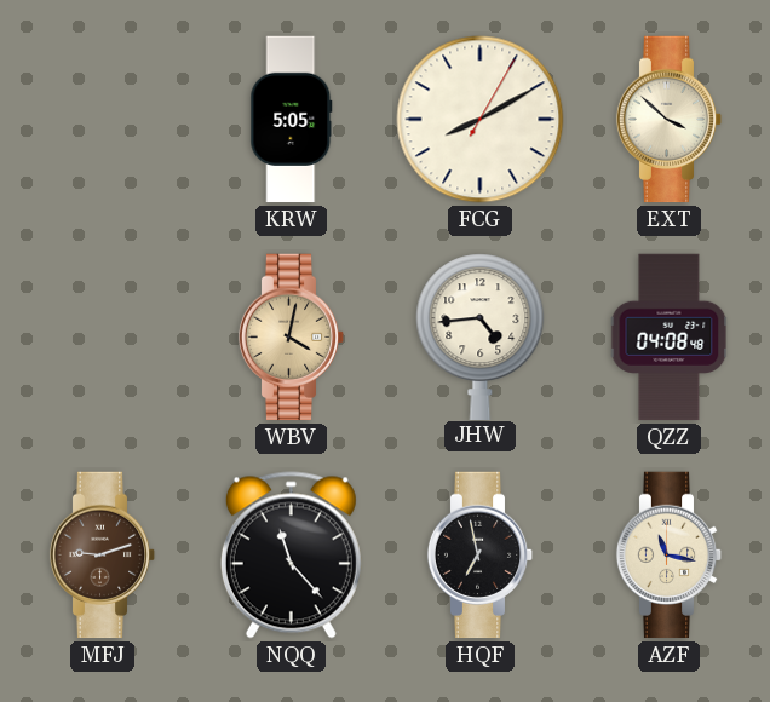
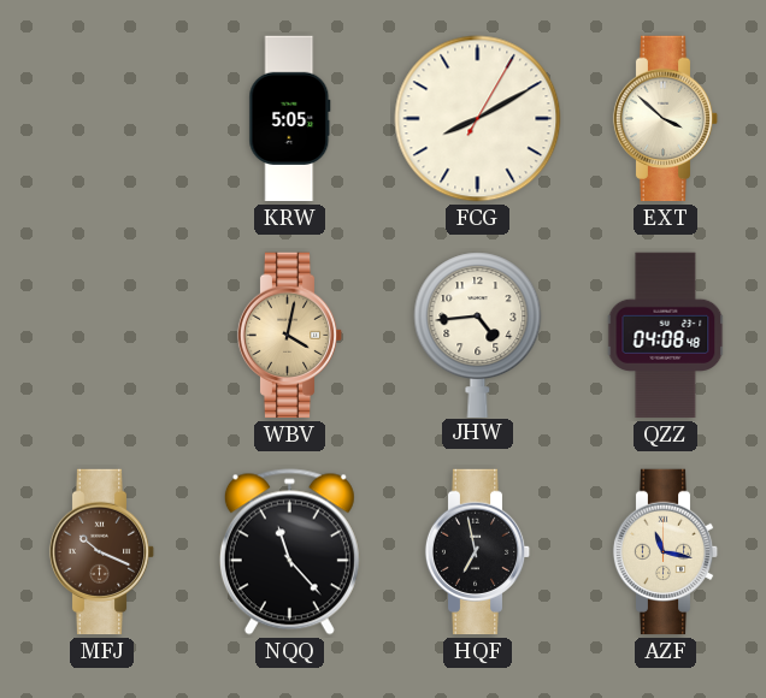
MFJ: 9:12 -> 10:19
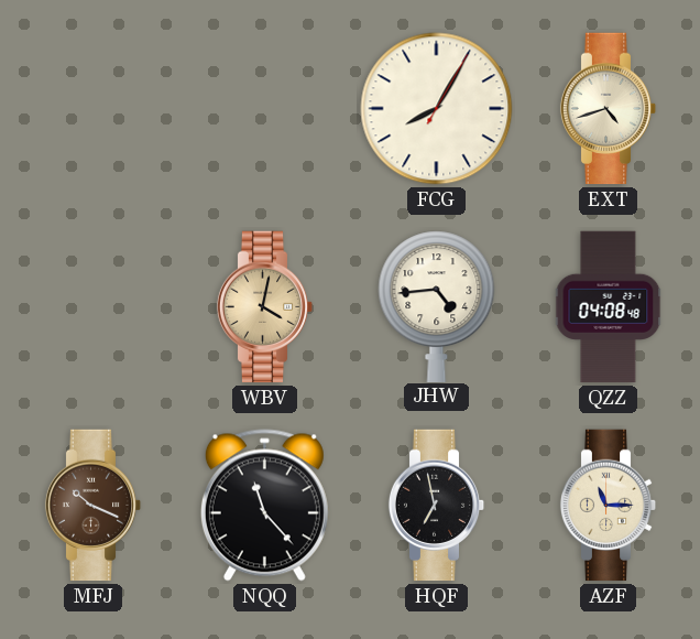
KRW: 5:05 -> none
FCG: 8:10 -> 8:05
EXT: 3:52 -> 4:42
AZF: 11:17 -> 11:15
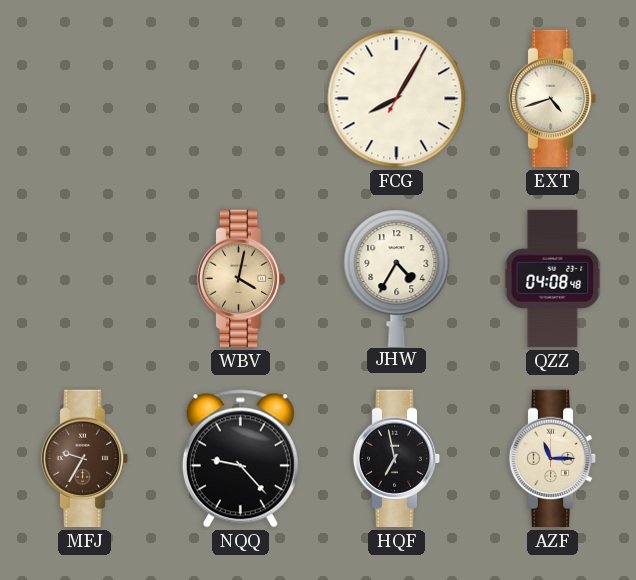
JHW: 4:44 -> 4:35
MFJ: 10:19 -> 9:35
NQQ: 11:23 -> 9:23
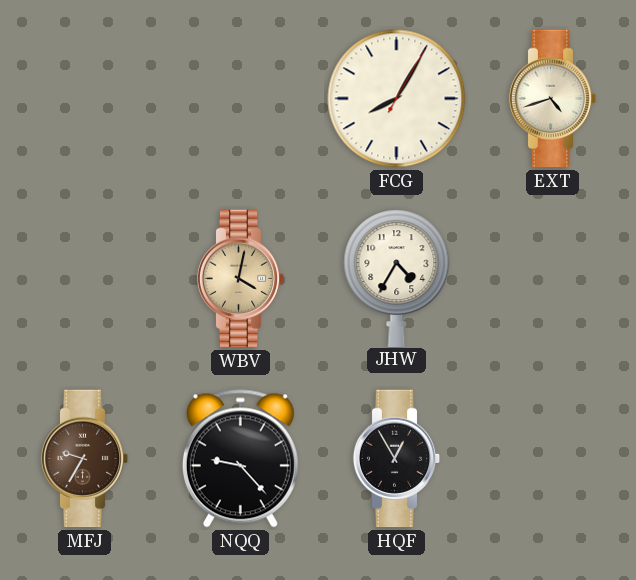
QZZ: 04:08 -> none
HQF: 6:58 -> 12:55
AZF: 11:15 -> none
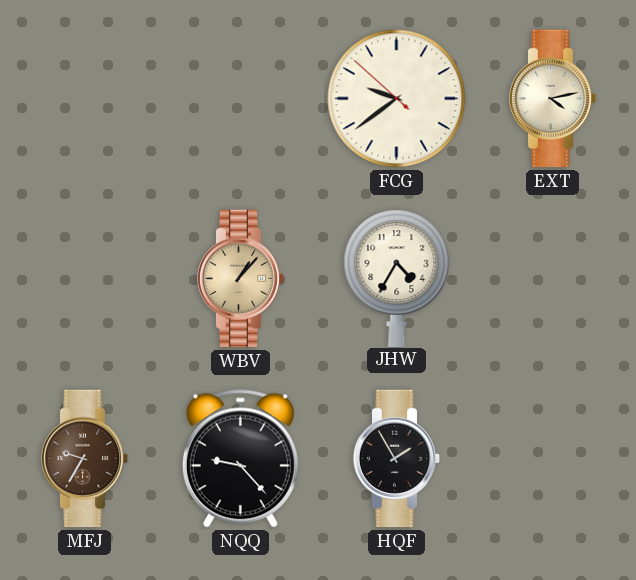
FCG: 8:05 -> 9:38
EXT: 4:42 -> 4:13
WBV: 4:02 -> 1:07
HQF: 12:55 -> 1:55
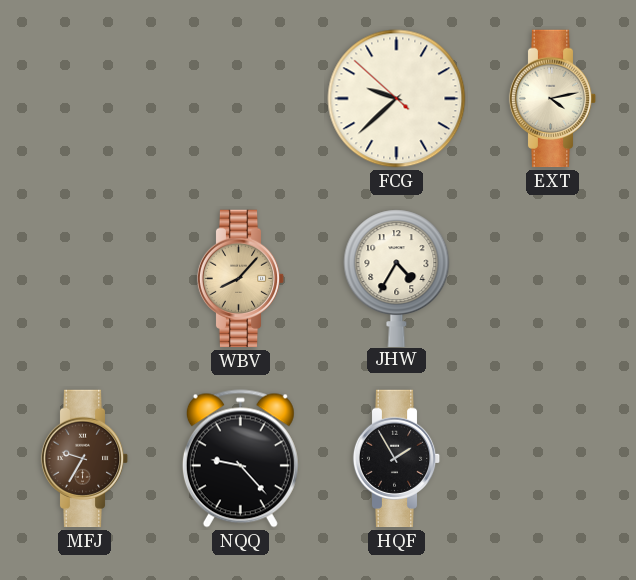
FCG: 9:38 -> 9:37
WBV: 1:07 -> 8:07
